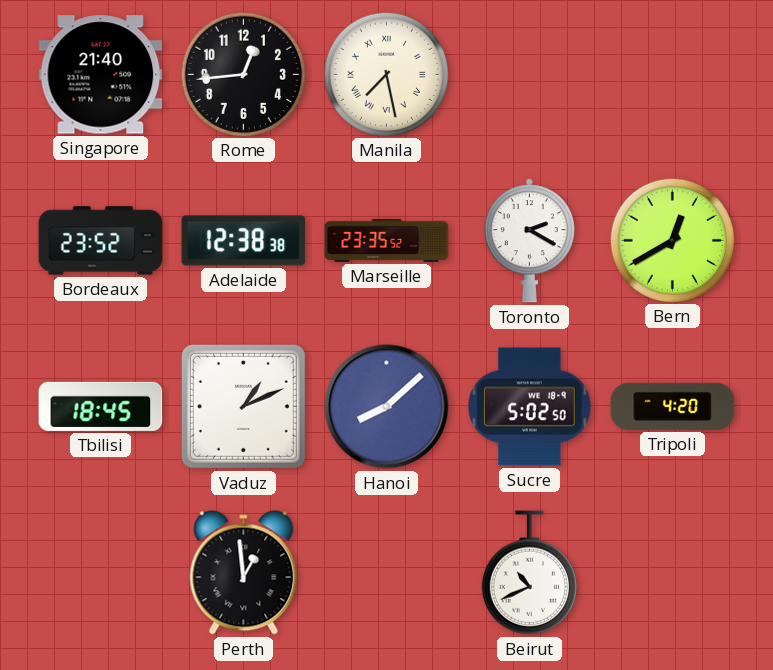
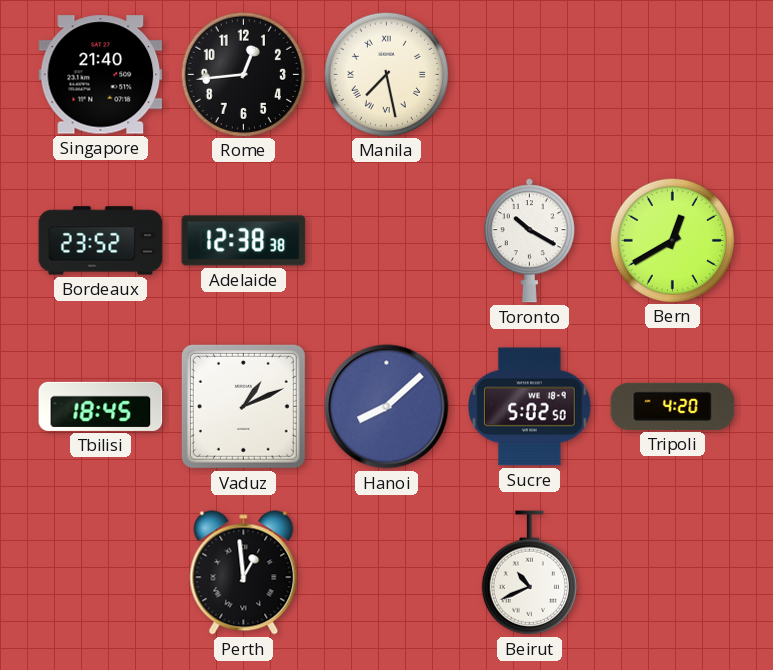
Marseille: 23:35 -> none
Toronto: 2:20 -> 10:20
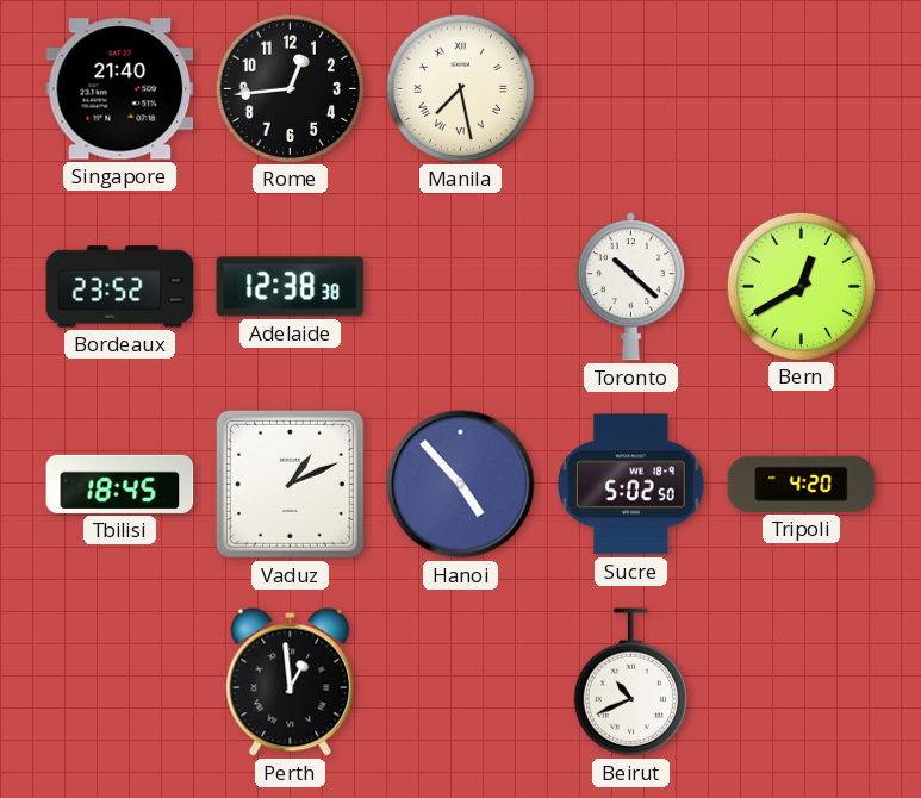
Toronto: 10:20 -> 10:22
Hanoi: 8:08 -> 4:53
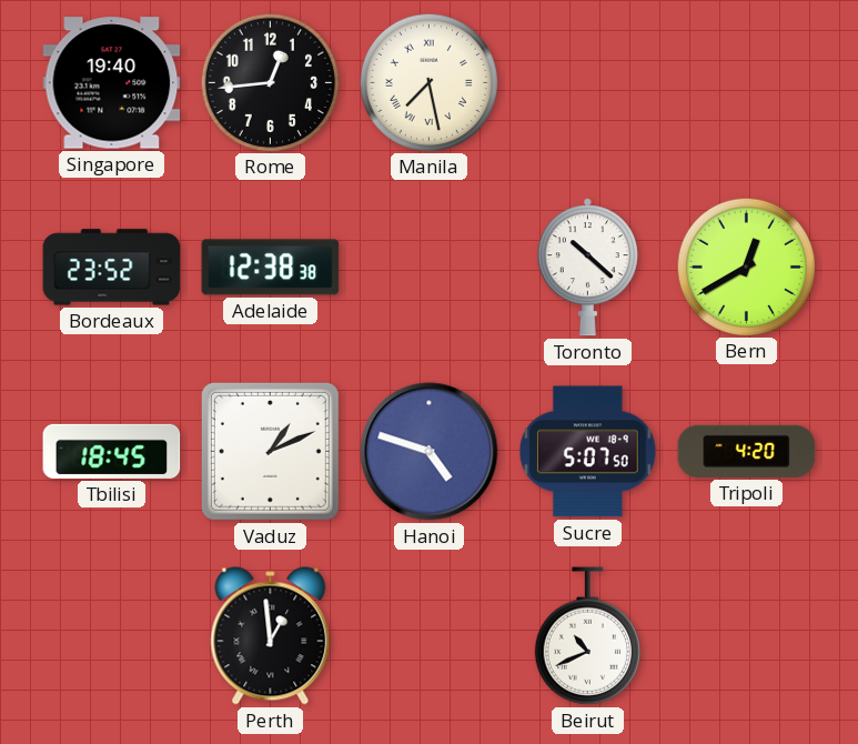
Singapore: 21:40 -> 19:40
Hanoi: 4:53 -> 4:48
Sucre: 5:02 -> 5:07
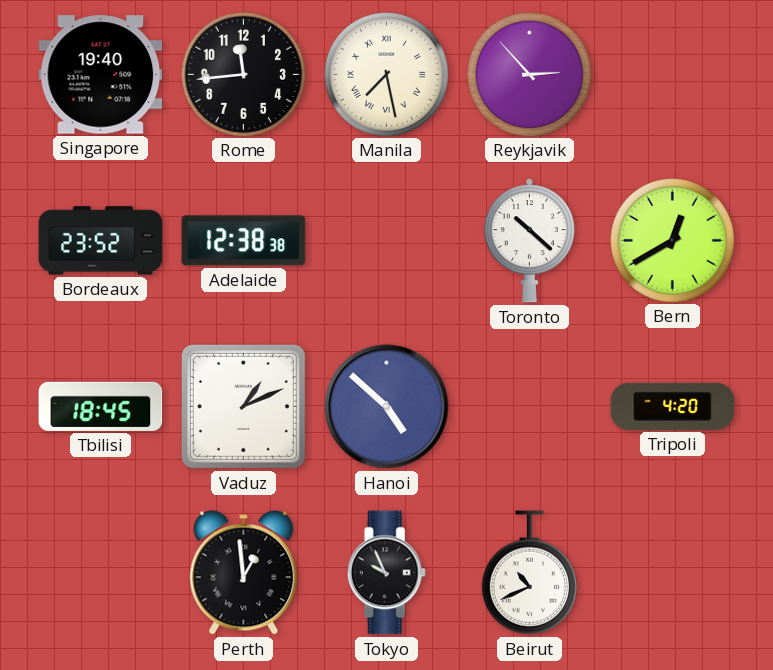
Rome: 12:44 -> 11:44
Reykjavik: none -> 2:53
Hanoi: 4:48 -> 4:52
Sucre: 5:07 -> none
Tokyo: none -> 9:56
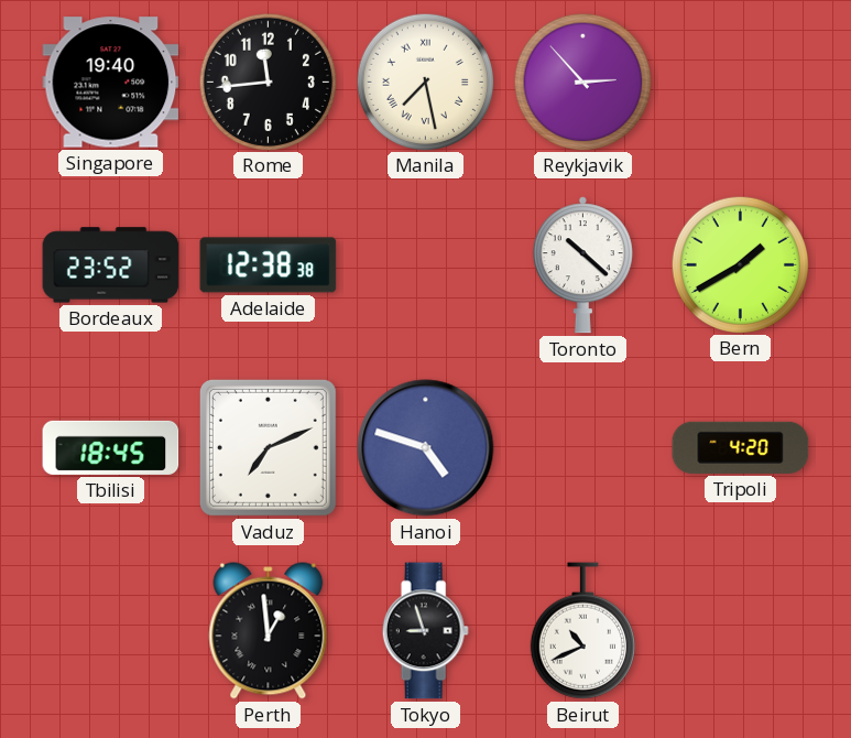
Bern: 12:40 -> 1:40
Vaduz: 1:11 -> 7:11
Hanoi: 4:52 -> 4:48
Tokyo: 9:56 -> 8:57
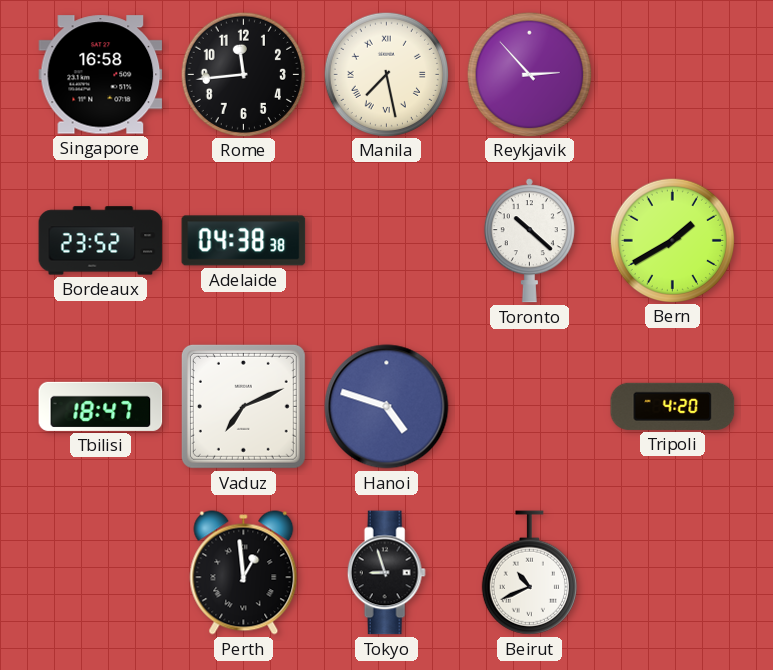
Singapore: 19:40 -> 16:58
Adelaide: 12:38 -> 04:38
Tbilisi: 18:45 -> 18:47
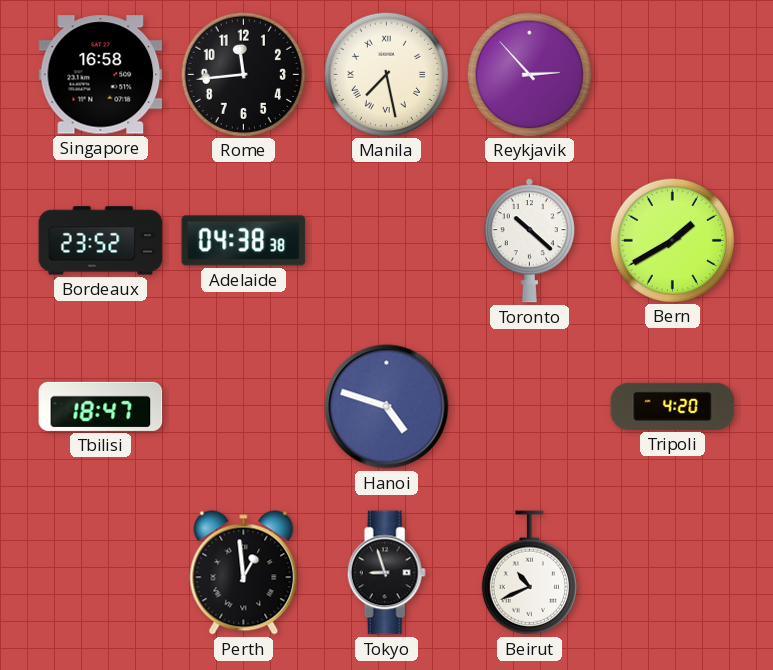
Vaduz: 7:11 -> none
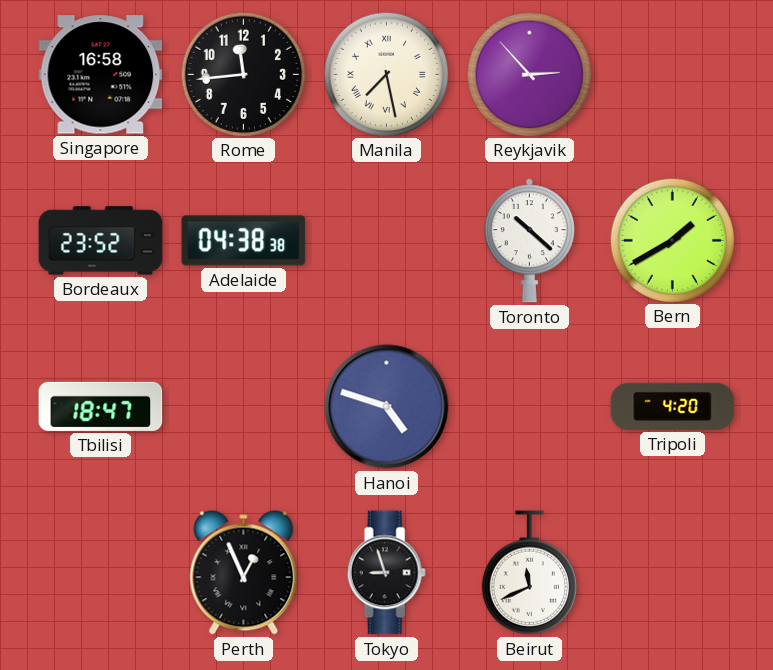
Perth: 12:59 -> 12:56
Beirut: 10:41 -> 11:41
